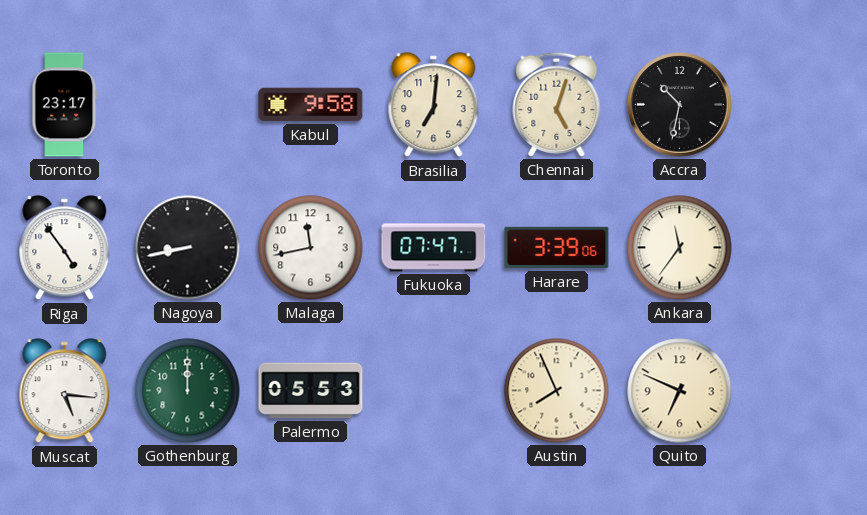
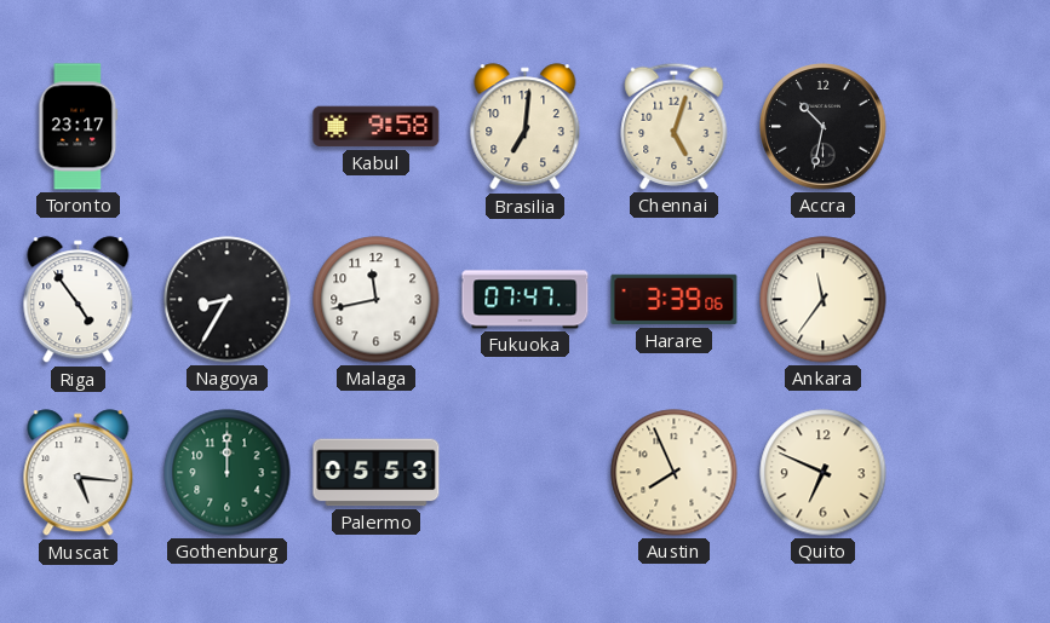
Nagoya: 8:43 -> 8:35
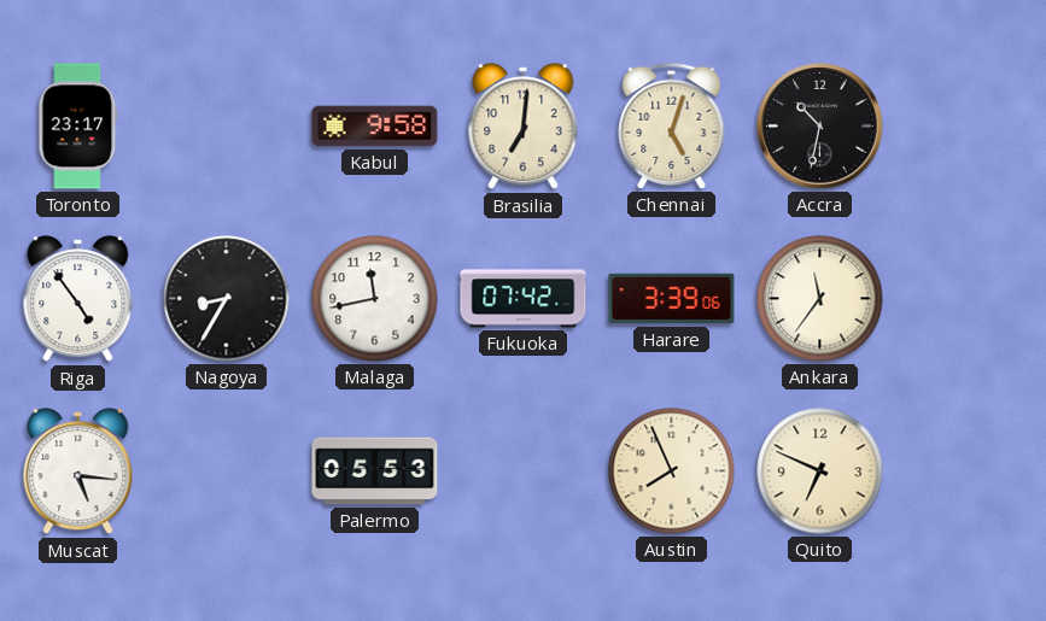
Fukuoka: 07:47 -> 07:42
Gothenburg: 12:00 -> none
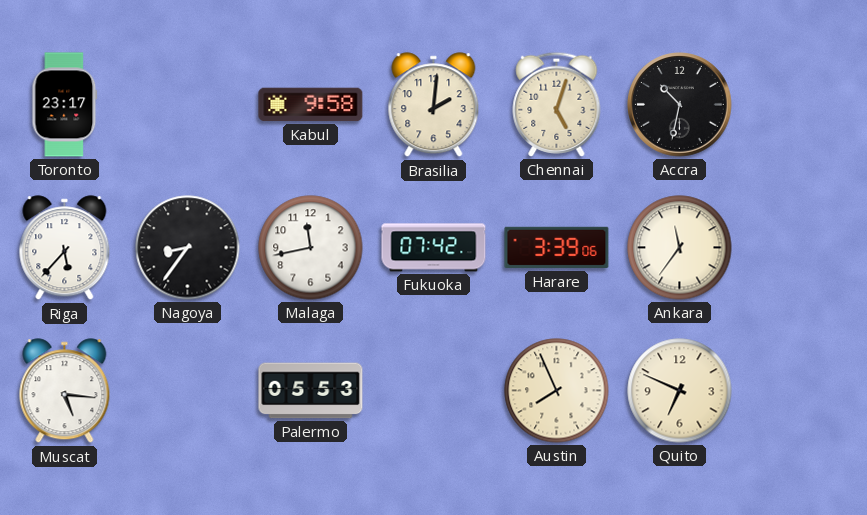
Brasilia: 7:01 -> 2:01
Riga: 4:54 -> 5:37
Nagoya: 8:35 -> 8:36
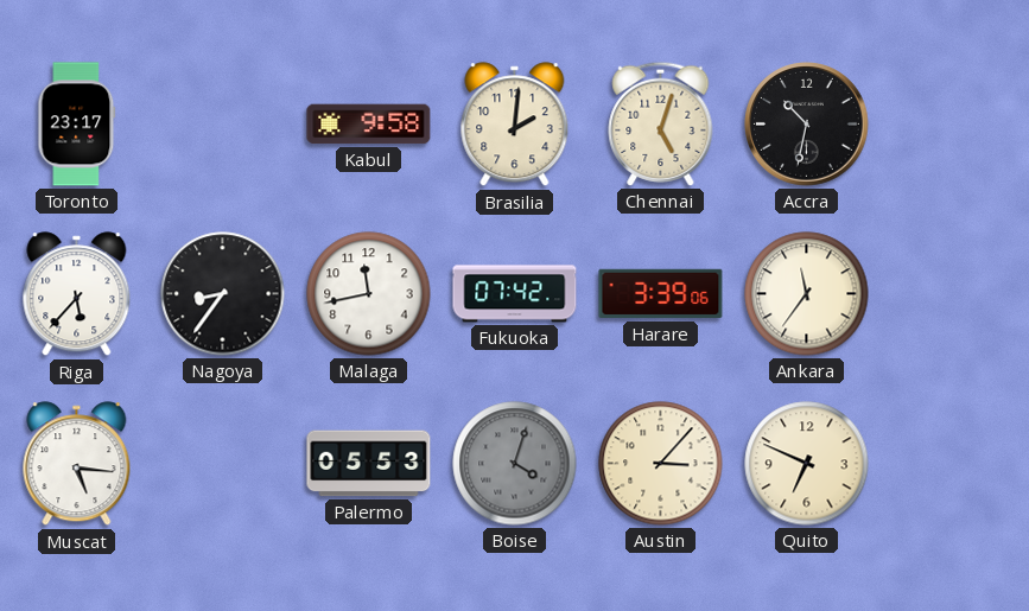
Boise: none -> 4:03
Austin: 7:56 -> 3:07
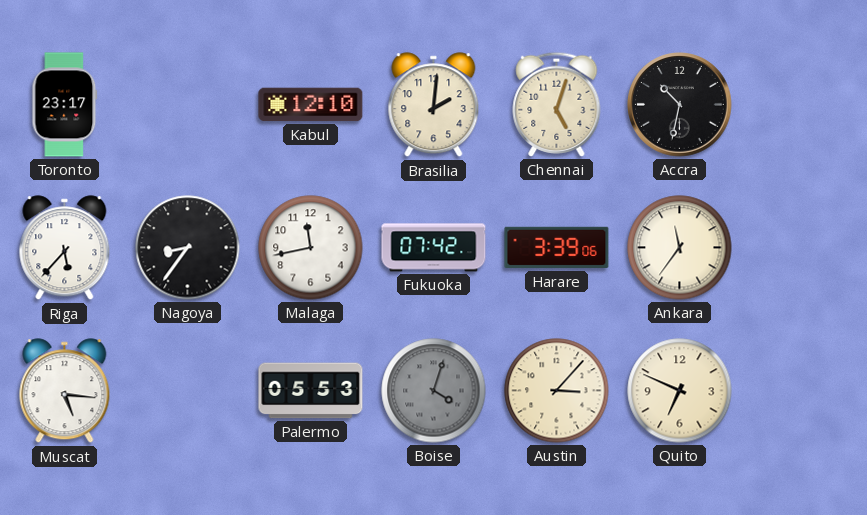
Kabul: 9:58 -> 12:10
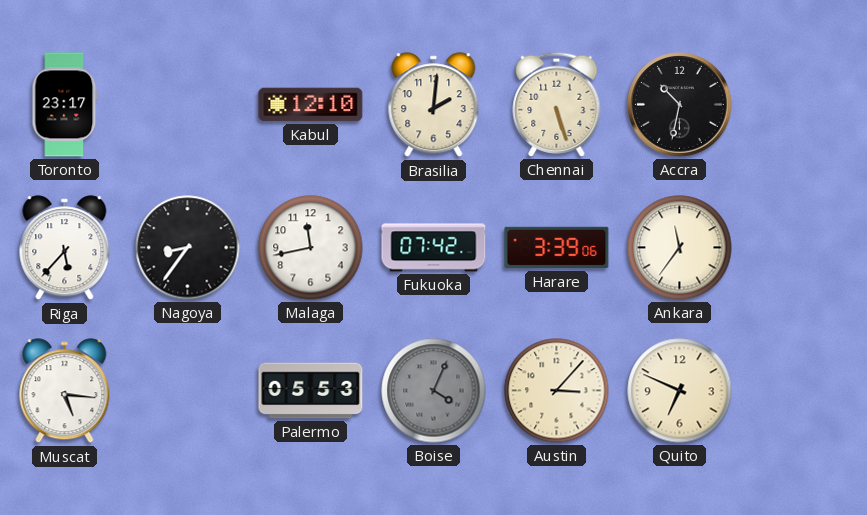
Chennai: 5:03 -> 5:27
Boise: 4:03 -> 4:04
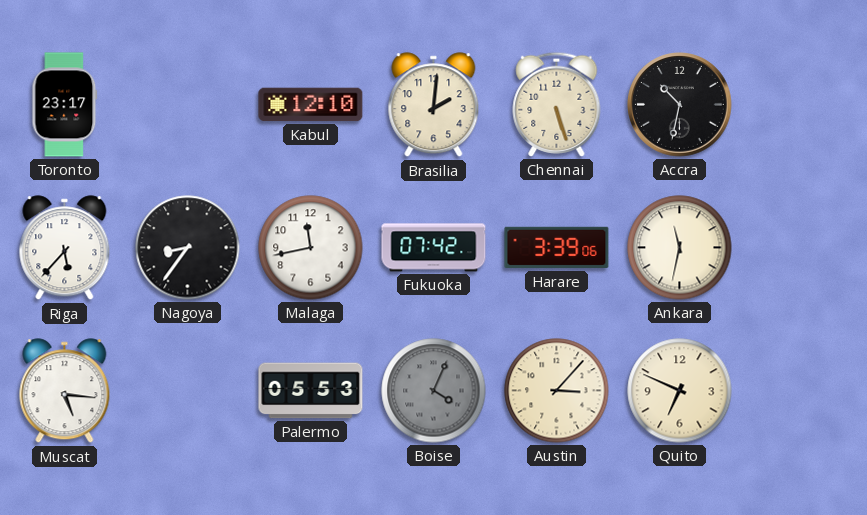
Ankara: 11:36 -> 11:32
